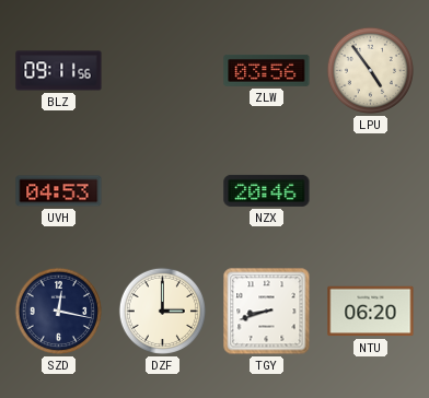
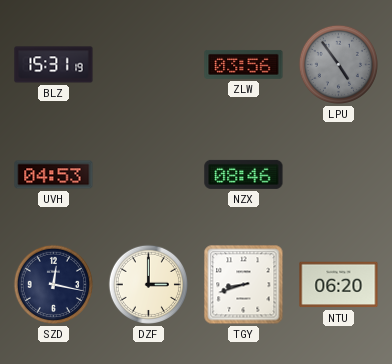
BLZ: 09:11 -> 15:31
LPU dial: cream -> grey
NZX: 20:46 -> 08:46
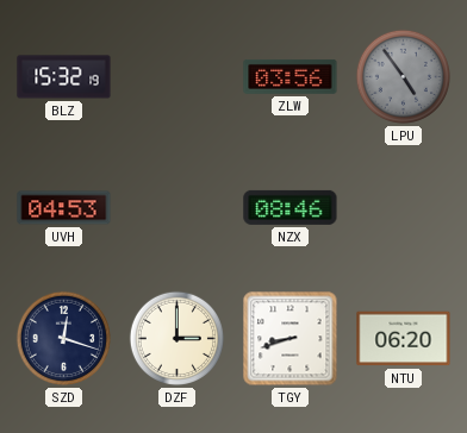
BLZ: 15:31 -> 15:32
SZD: 12:17 -> 12:18
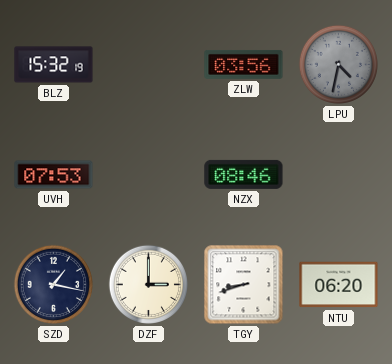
LPU: 4:54 -> 4:32
UVH: 04:53 -> 07:53
SZD: 12:18 -> 1:17
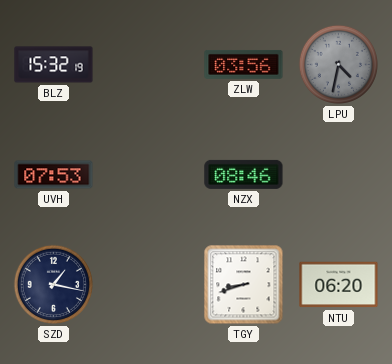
DZF: 3:00 -> none
